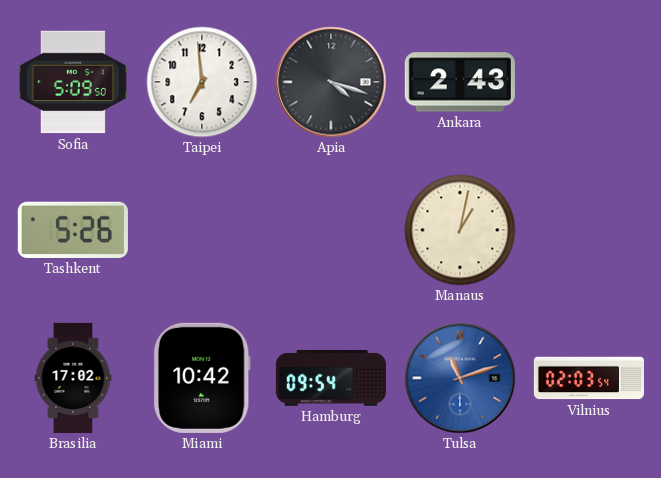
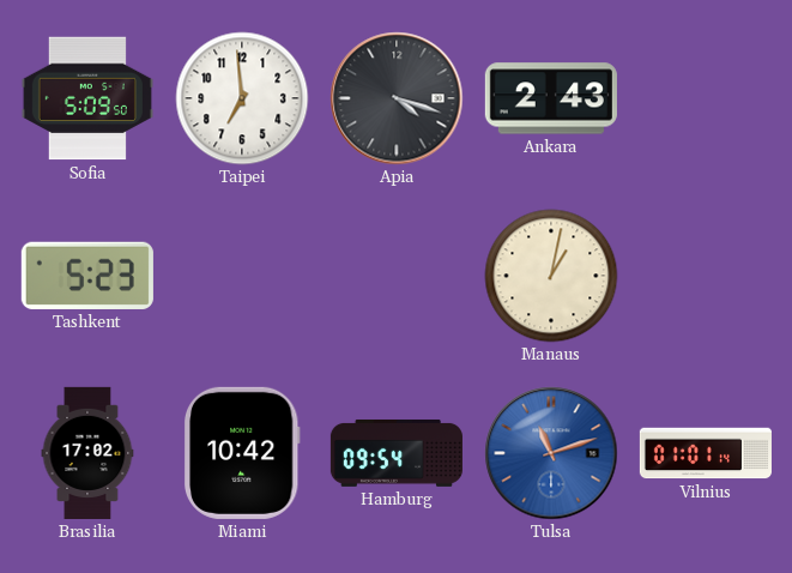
Tashkent: 5:26 -> 5:23
Vilnius: 02:03 -> 01:01
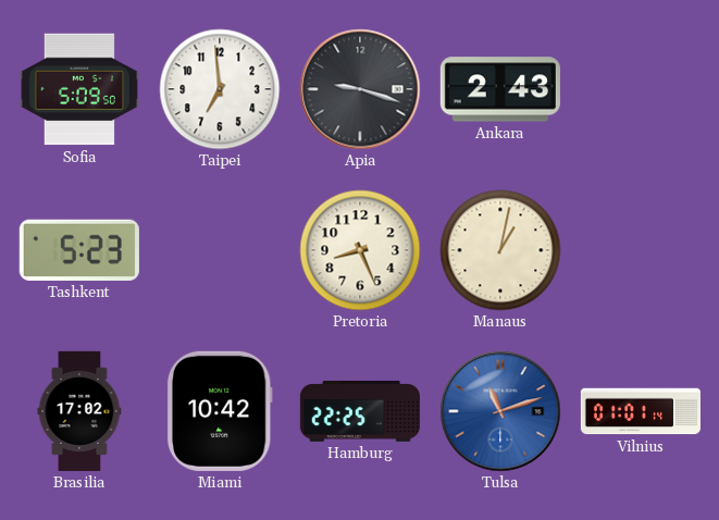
Apia: 4:18 -> 9:18
Pretoria: none -> 8:26
Hamburg: 09:54 -> 22:25
